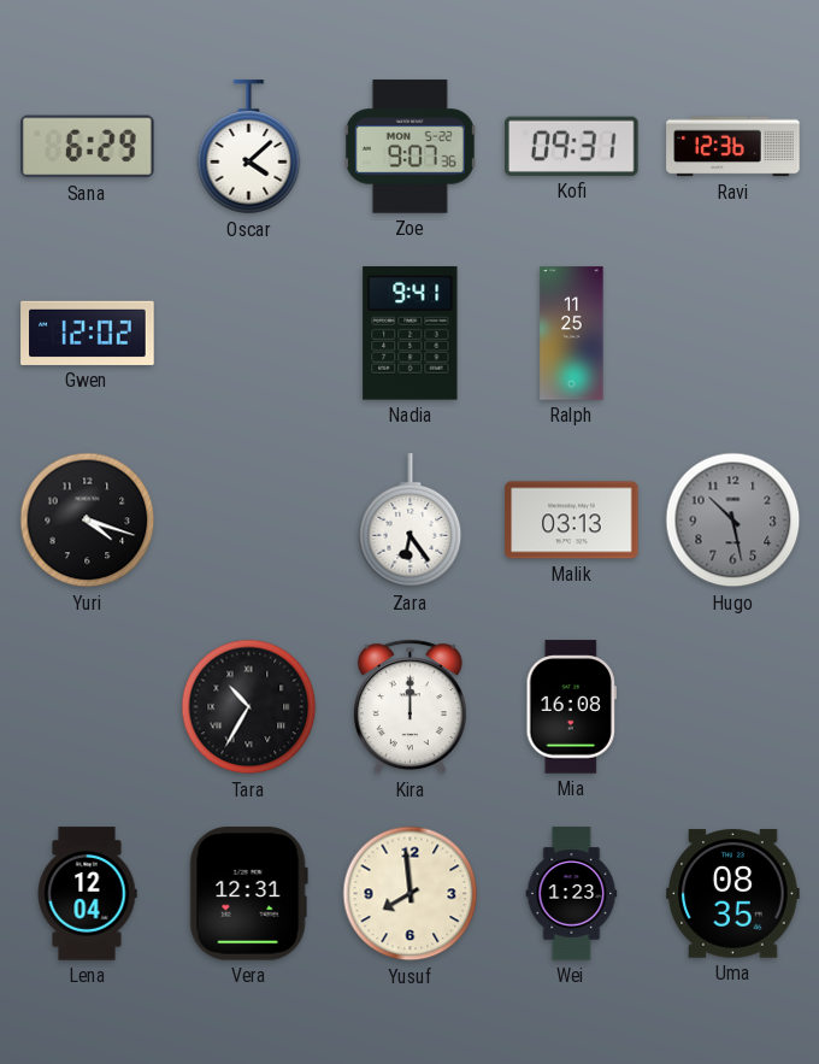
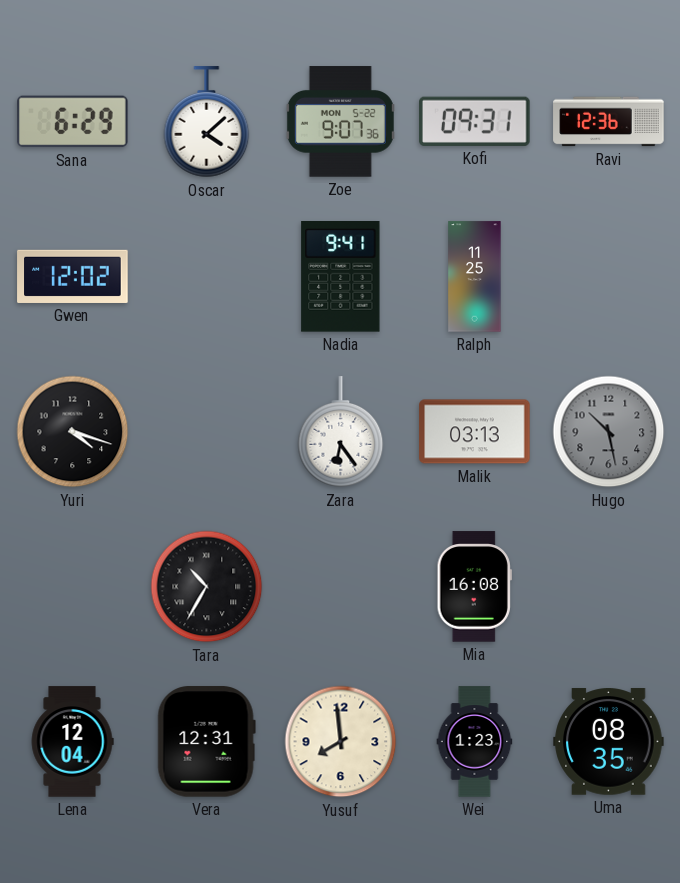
Kira: 12:00 -> none
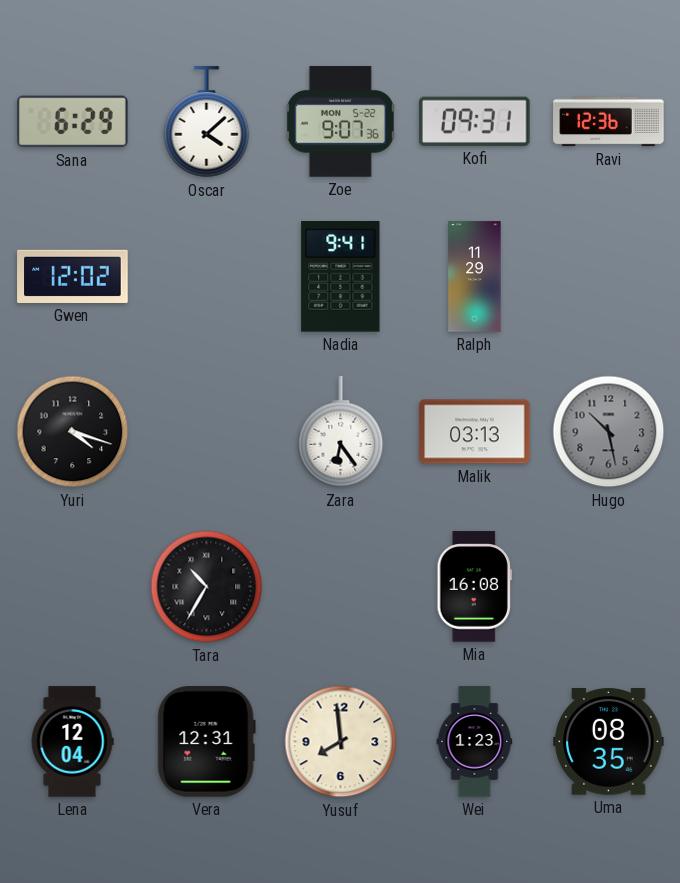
Ralph: 11:25 -> 11:29
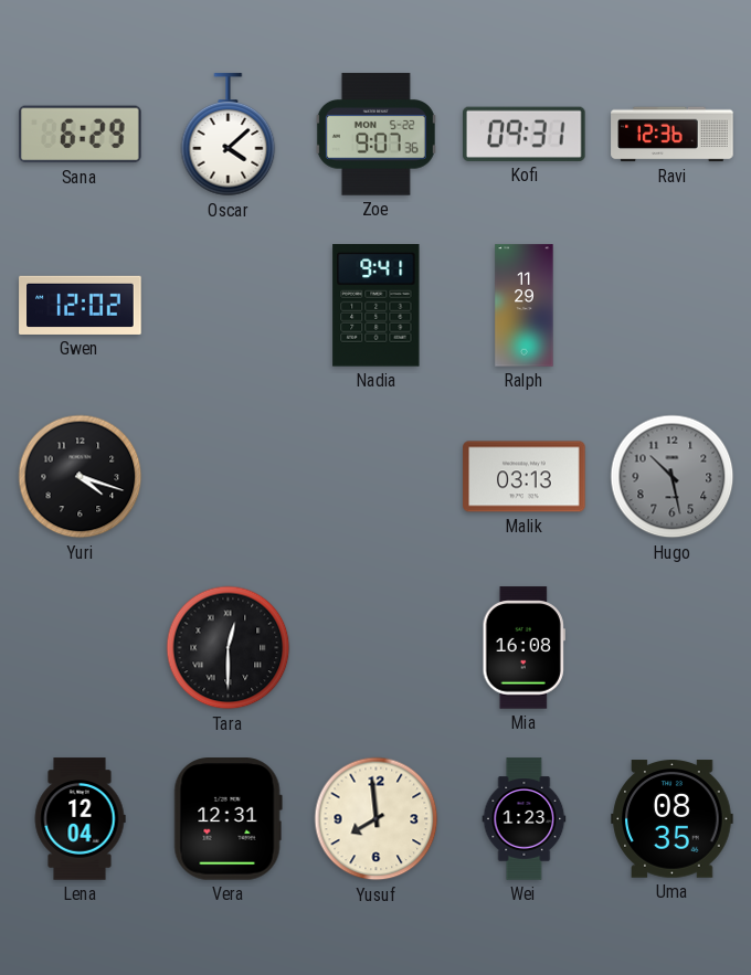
Zara: 6:24 -> none
Tara: 10:35 -> 12:30
